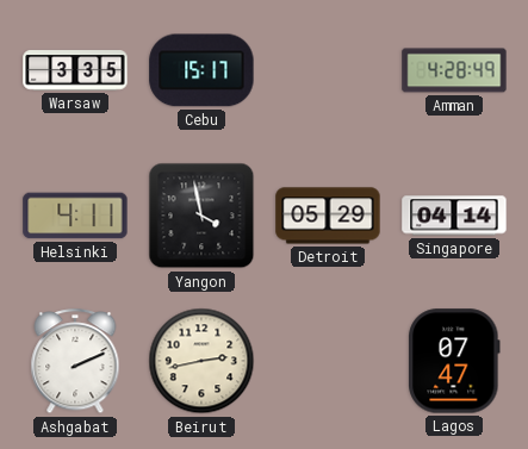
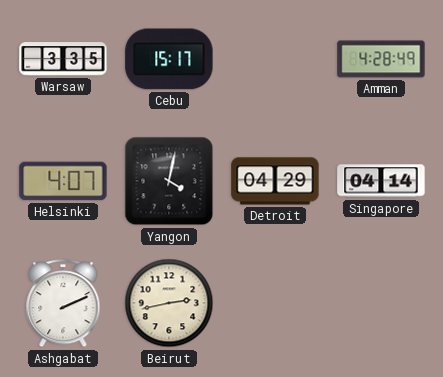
Helsinki: 4:11 -> 4:07
Yangon: 3:58 -> 4:02
Detroit: 05:29 -> 04:29
Lagos: 07:47 -> none
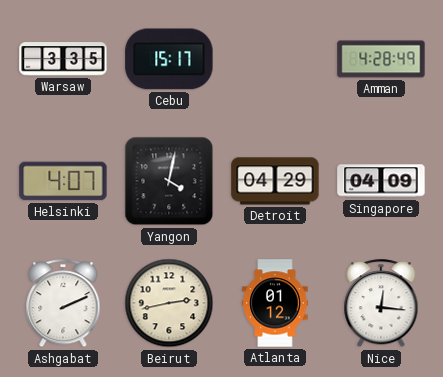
Singapore: 04:14 -> 04:09
Atlanta: none -> 01:12
Nice: none -> 12:16
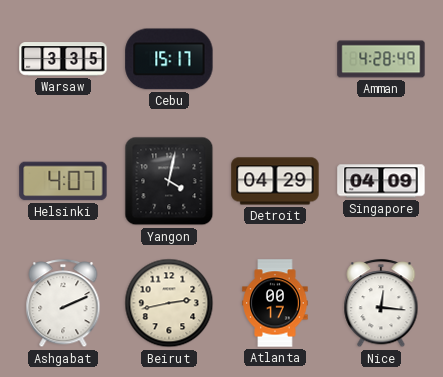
Atlanta: 01:12 -> 00:17
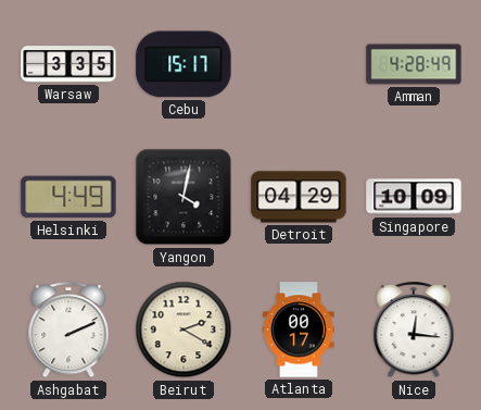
Helsinki: 4:07 -> 4:49
Singapore: 04:09 -> 10:09
Beirut: 2:43 -> 2:20
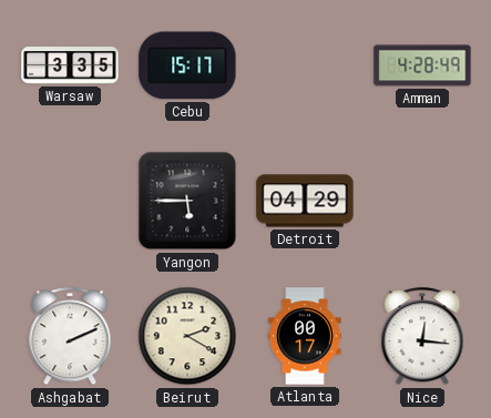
Helsinki: 4:49 -> none
Yangon: 4:02 -> 5:45
Singapore: 10:09 -> none
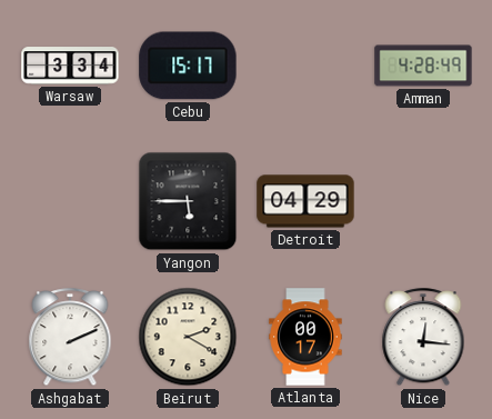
Warsaw: 3:35 -> 3:34
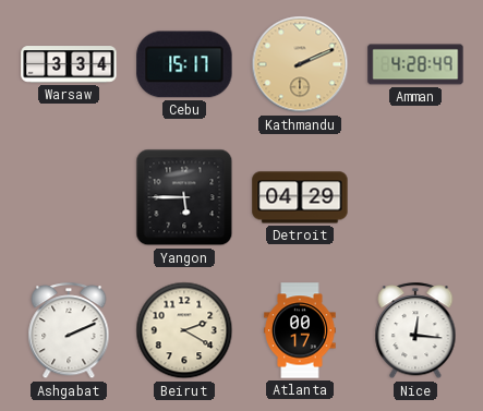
Kathmandu: none -> 2:11
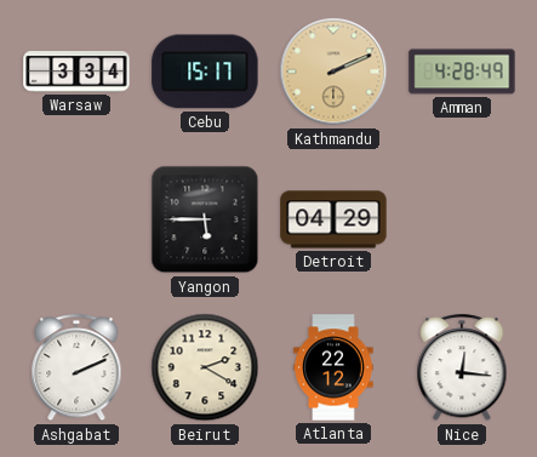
Atlanta: 00:17 -> 22:12
